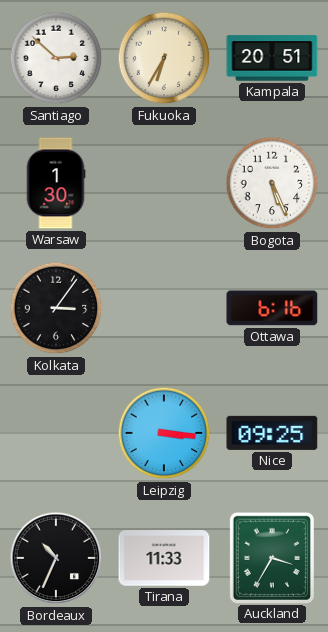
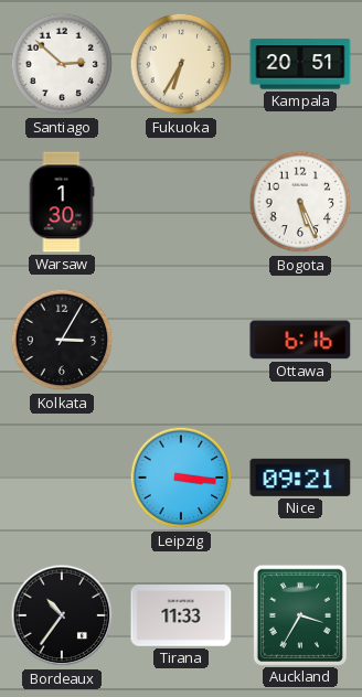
Kolkata: 3:06 -> 3:05
Nice: 09:25 -> 09:21
Bordeaux: 10:34 -> 10:36
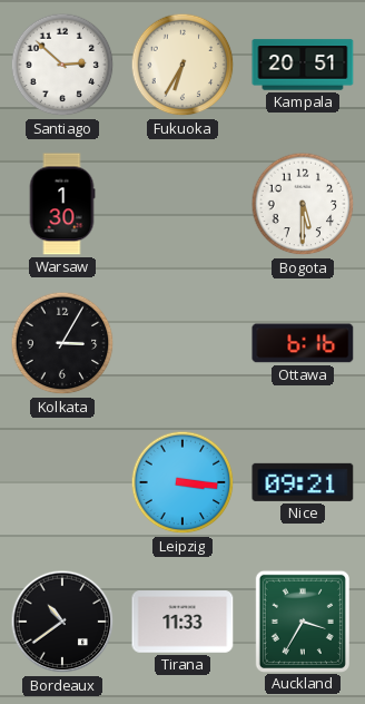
Bogota: 5:26 -> 5:30
Bordeaux: 10:36 -> 10:39
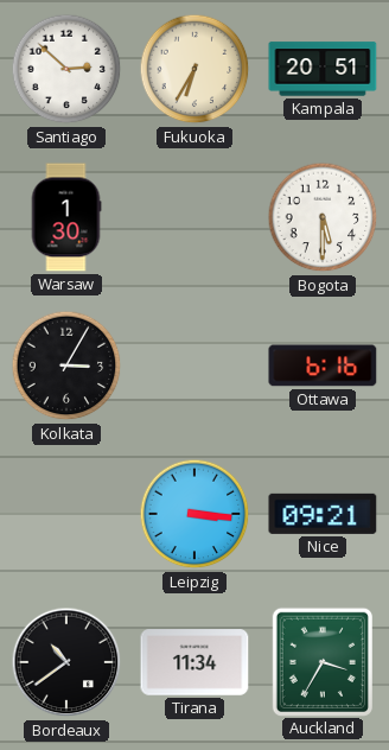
Tirana: 11:33 -> 11:34
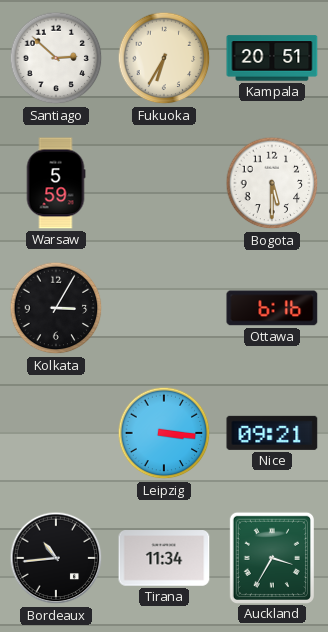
Warsaw: 1:30 -> 5:59
Bordeaux: 10:39 -> 10:44
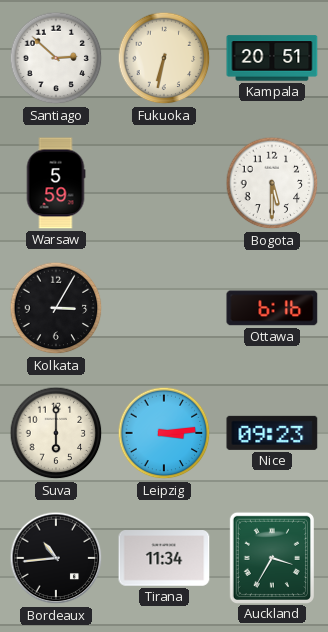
Fukuoka: 6:35 -> 6:32
Suva: none -> 6:00
Leipzig: 3:16 -> 3:14
Nice: 09:21 -> 09:23
